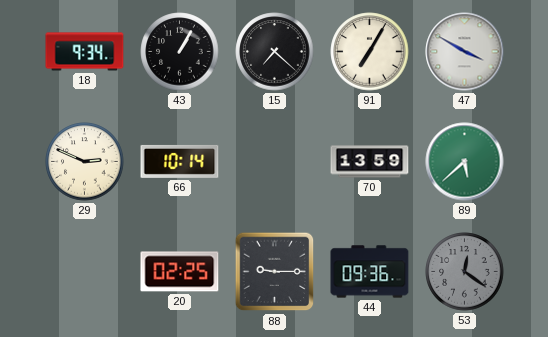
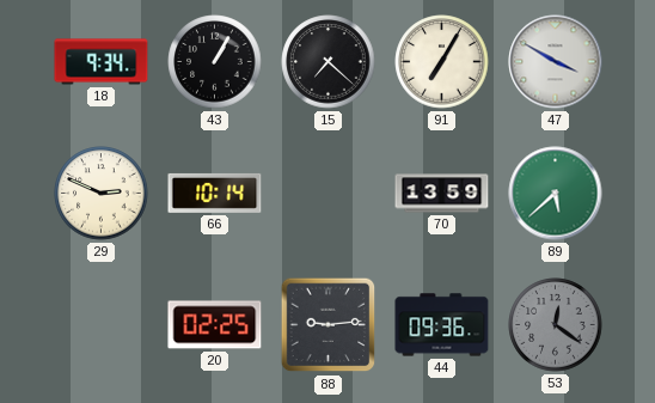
88: 9:15 -> 9:14
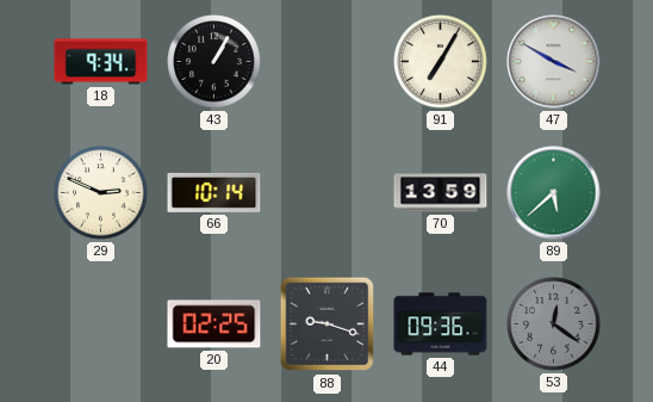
15: 7:22 -> none
88: 9:14 -> 9:18
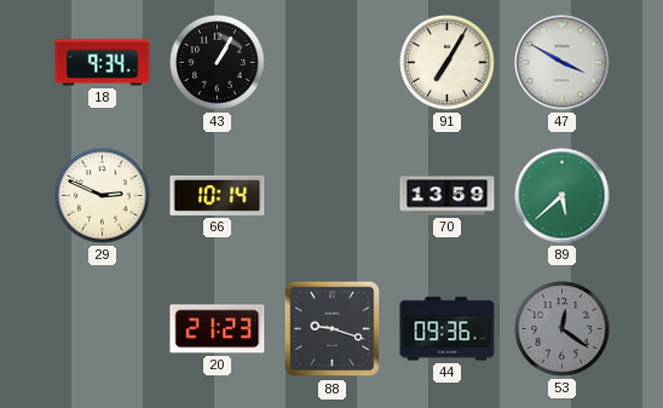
20: 02:25 -> 21:23
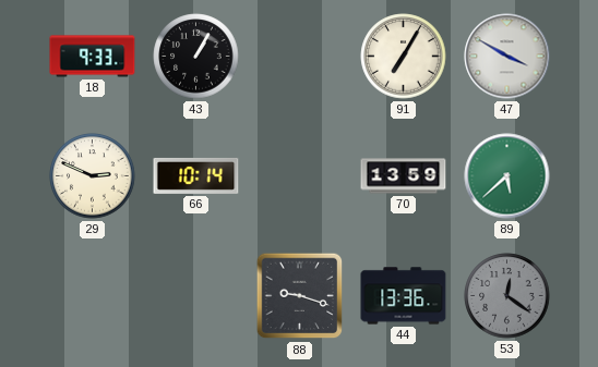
18: 9:34 -> 9:33
20: 21:23 -> none
44: 09:36 -> 13:36
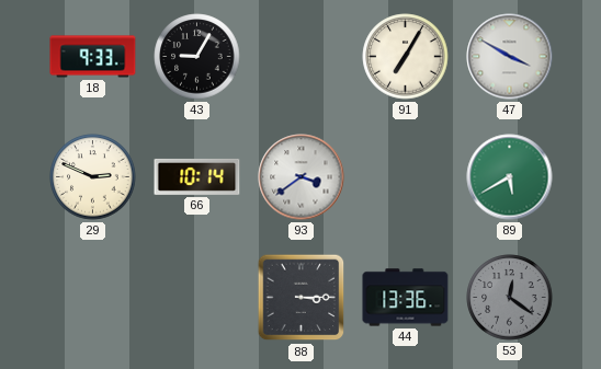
43: 1:05 -> 9:05
93: none -> 3:39
70: 13:59 -> none
89: 5:38 -> 5:40
88: 9:18 -> 3:15
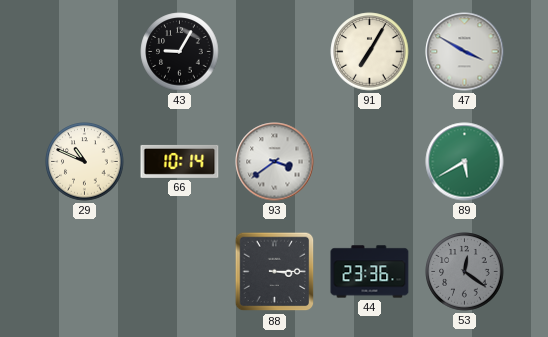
18: 9:33 -> none
29: 2:49 -> 10:49
44: 13:36 -> 23:36
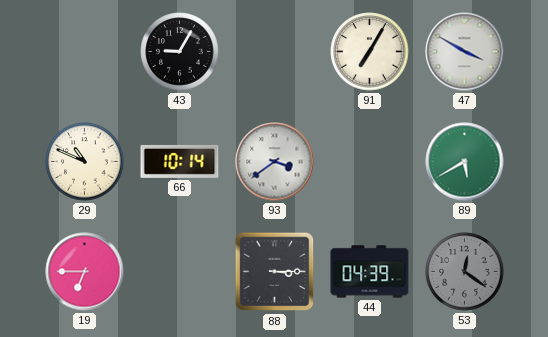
19: none -> 6:45
44: 23:36 -> 04:39
